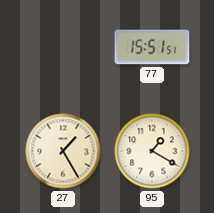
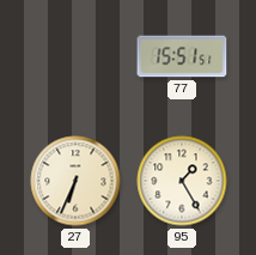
27: 1:25 -> 6:34
95: 1:20 -> 1:25
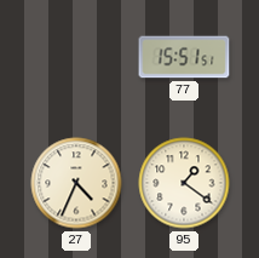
27: 6:34 -> 4:34
95: 1:25 -> 1:21
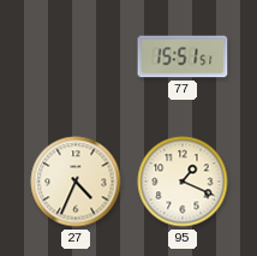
95: 1:21 -> 1:19
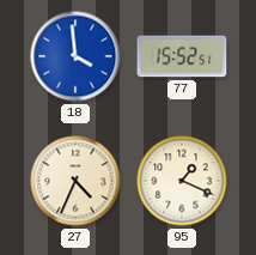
18: none -> 3:59
77: 15:51 -> 15:52
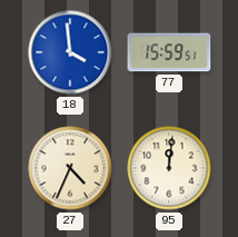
77: 15:52 -> 15:59
95: 1:19 -> 12:01
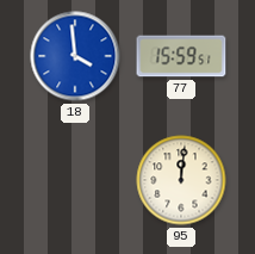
27: 4:34 -> none
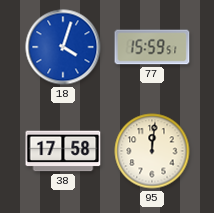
18: 3:59 -> 4:03
38: none -> 17:58
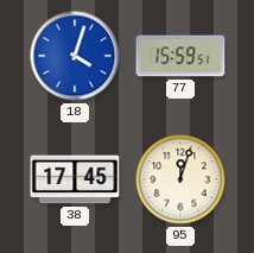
38: 17:58 -> 17:45
95: 12:01 -> 12:03
